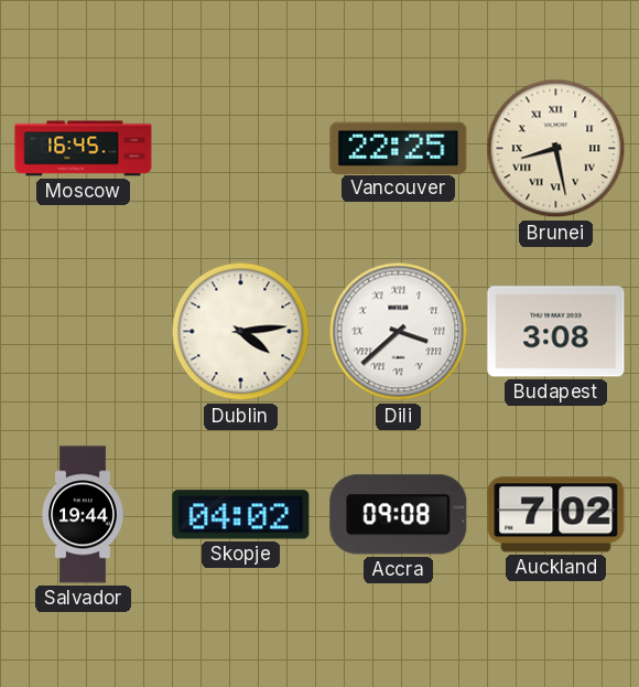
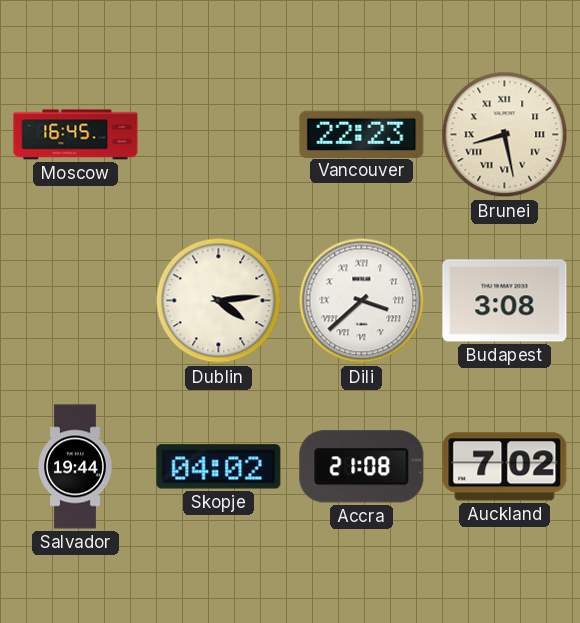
Vancouver: 22:25 -> 22:23
Accra: 09:08 -> 21:08
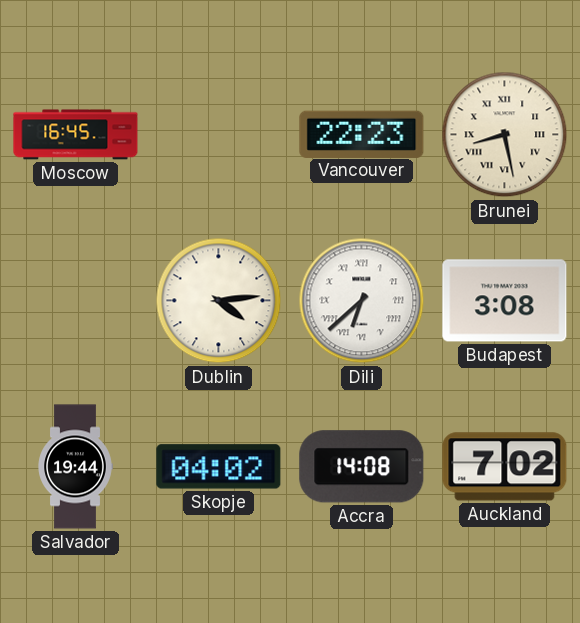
Dili: 3:38 -> 6:38
Accra: 21:08 -> 14:08
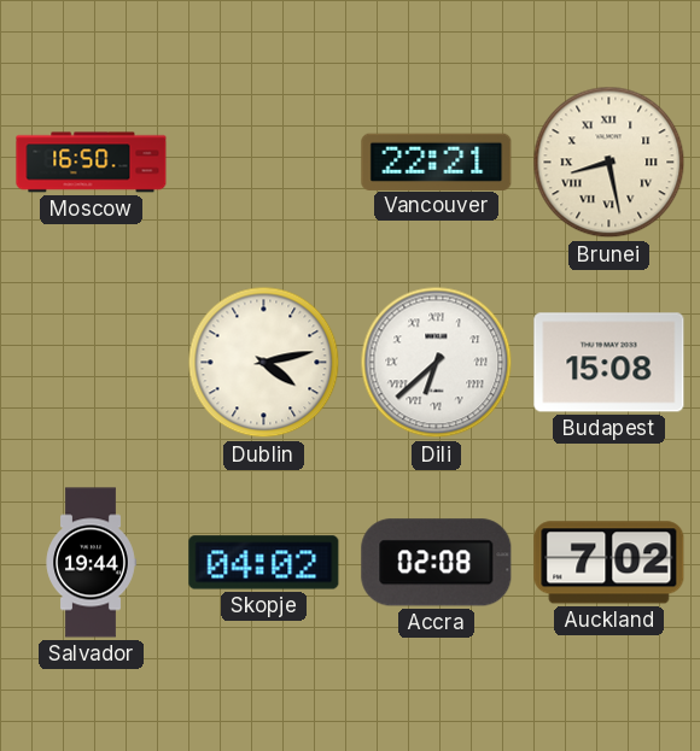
Moscow: 16:45 -> 16:50
Vancouver: 22:23 -> 22:21
Dublin: 4:14 -> 4:13
Budapest: 3:08 -> 15:08
Accra: 14:08 -> 02:08
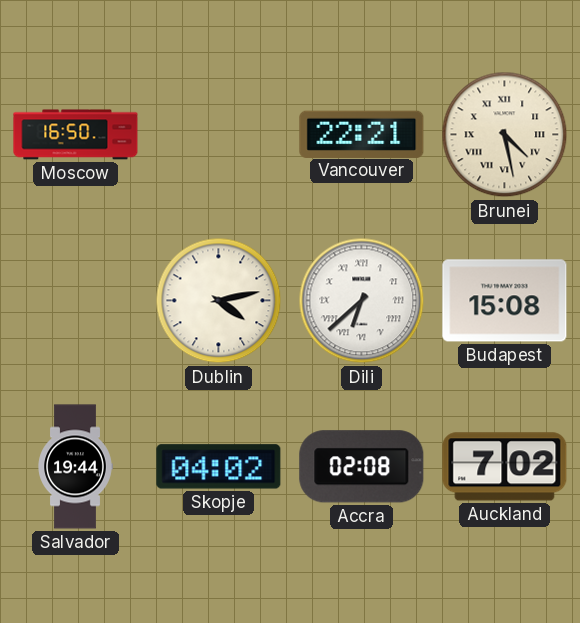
Brunei: 8:28 -> 4:28
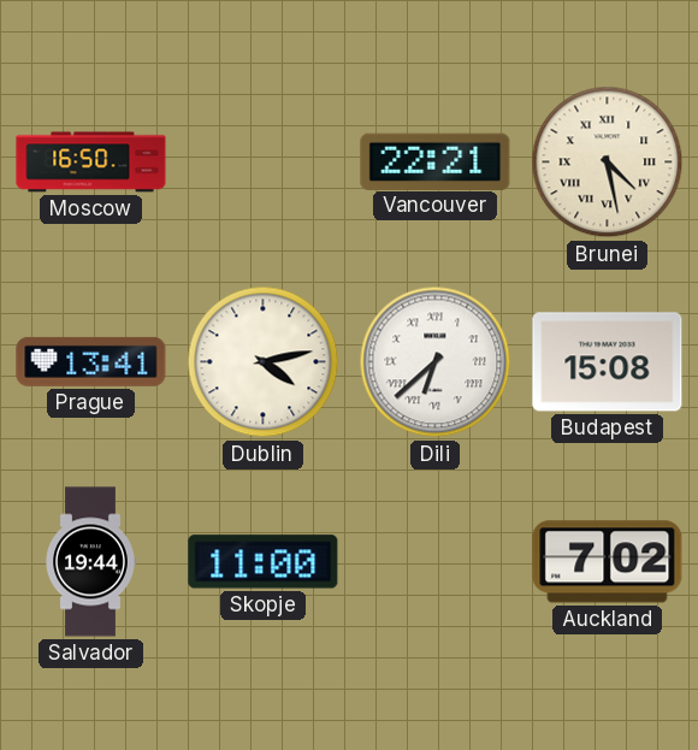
Prague: none -> 13:41
Skopje: 04:02 -> 11:00
Accra: 02:08 -> none
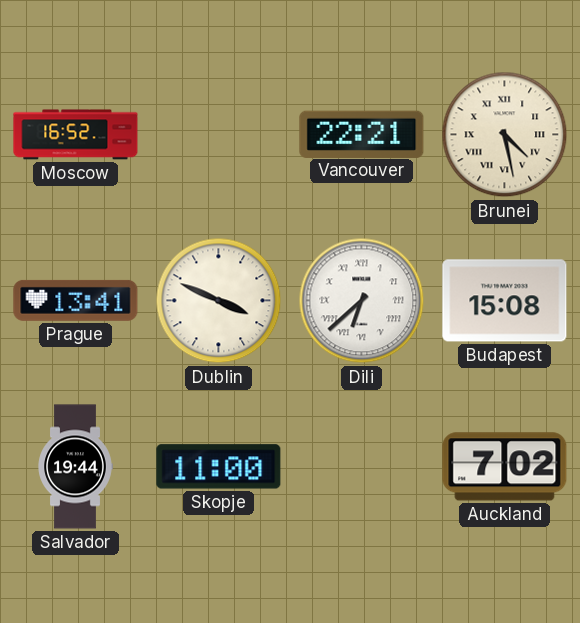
Moscow: 16:50 -> 16:52
Dublin: 4:13 -> 3:49
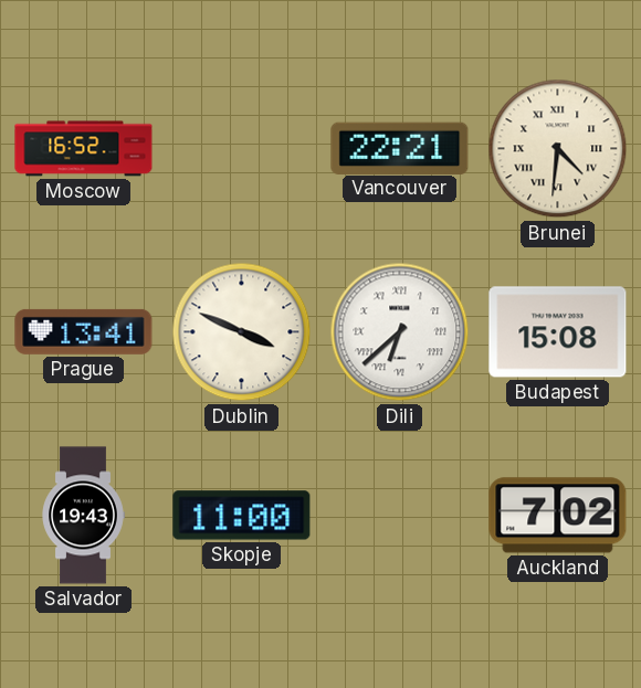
Brunei: 4:28 -> 4:31
Salvador: 19:44 -> 19:43
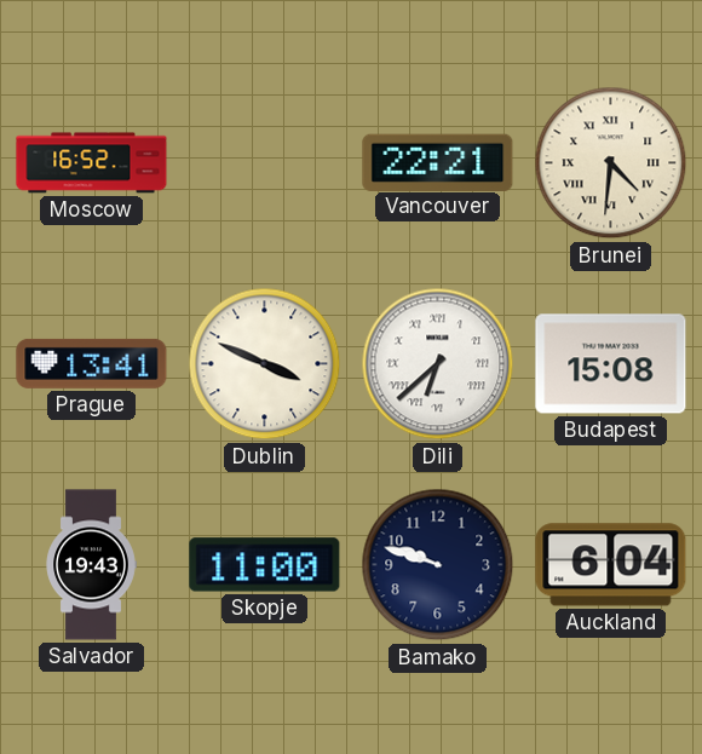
Bamako: none -> 9:48
Auckland: 7:02 -> 6:04
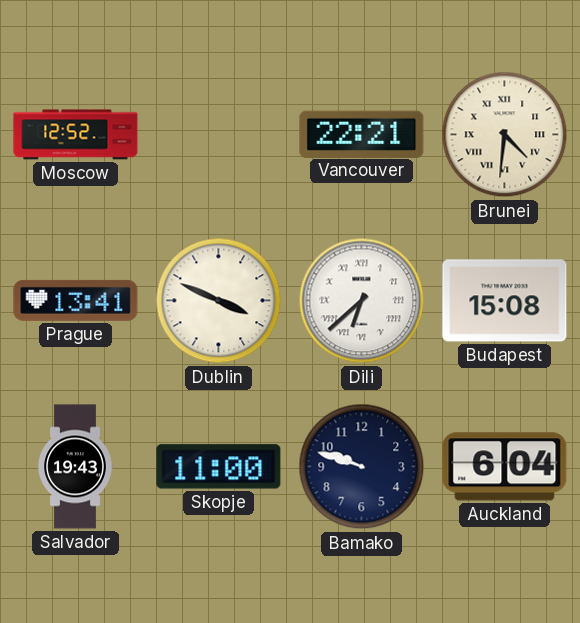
Moscow: 16:52 -> 12:52
